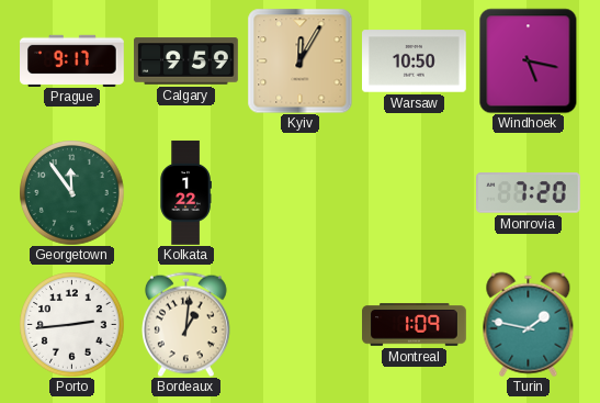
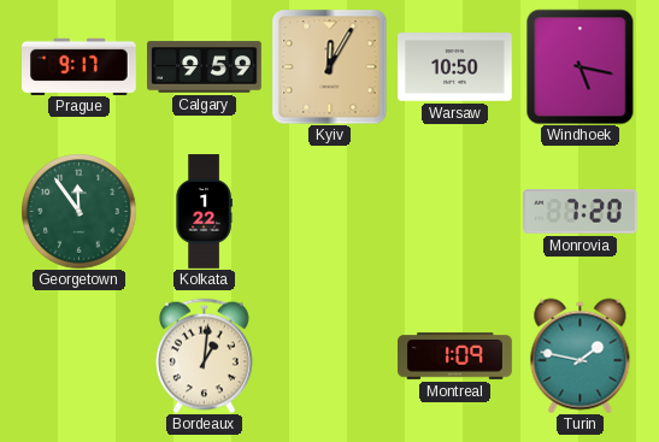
Porto: 2:44 -> none
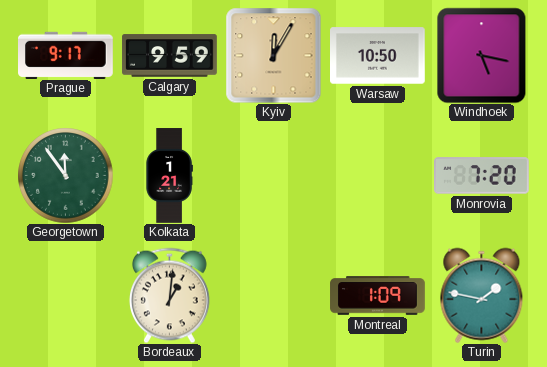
Kolkata: 1:22 -> 1:21
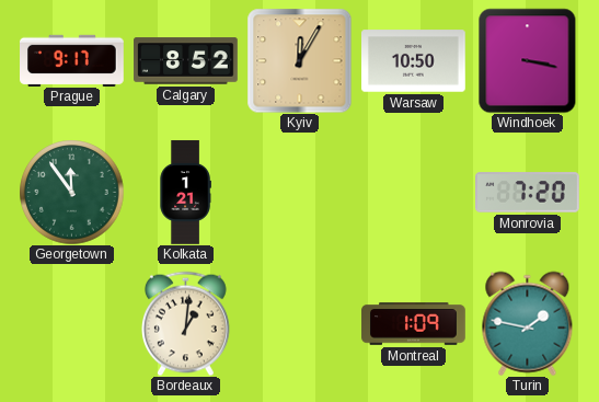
Calgary: 9:59 -> 8:52
Windhoek: 5:17 -> 3:17
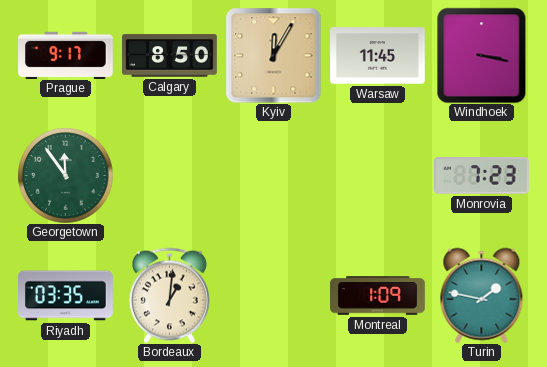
Calgary: 8:52 -> 8:50
Warsaw: 10:50 -> 11:45
Kolkata: 1:21 -> none
Monrovia: 7:20 -> 7:23
Riyadh: none -> 03:35
